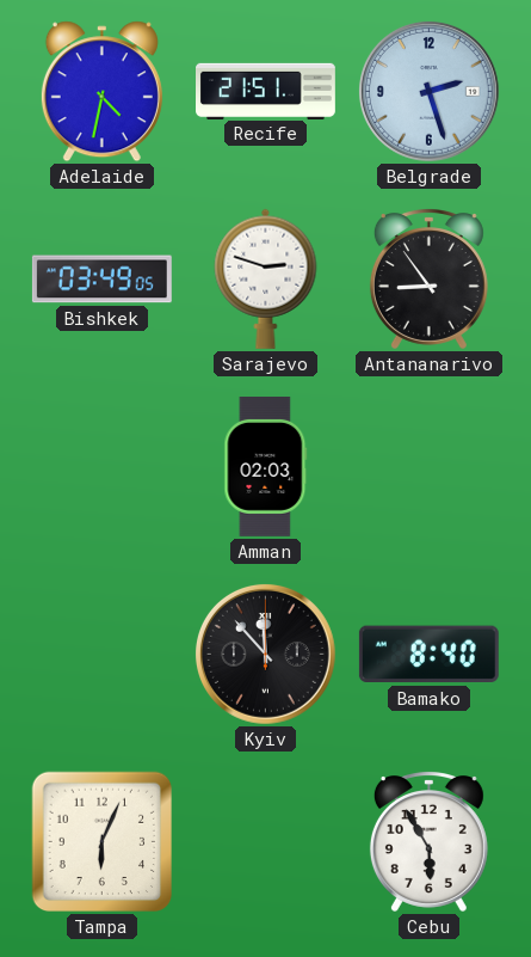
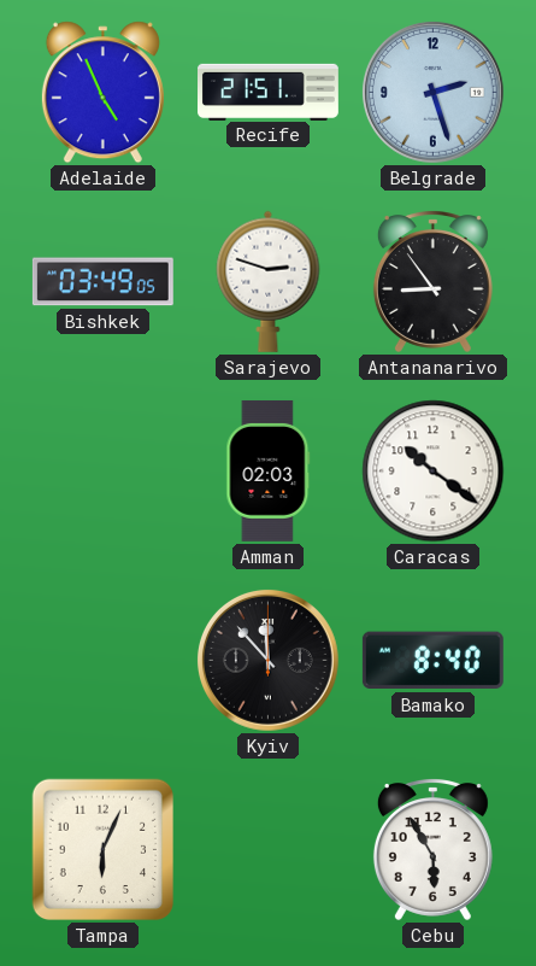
Adelaide: 4:32 -> 4:56
Caracas: none -> 10:21
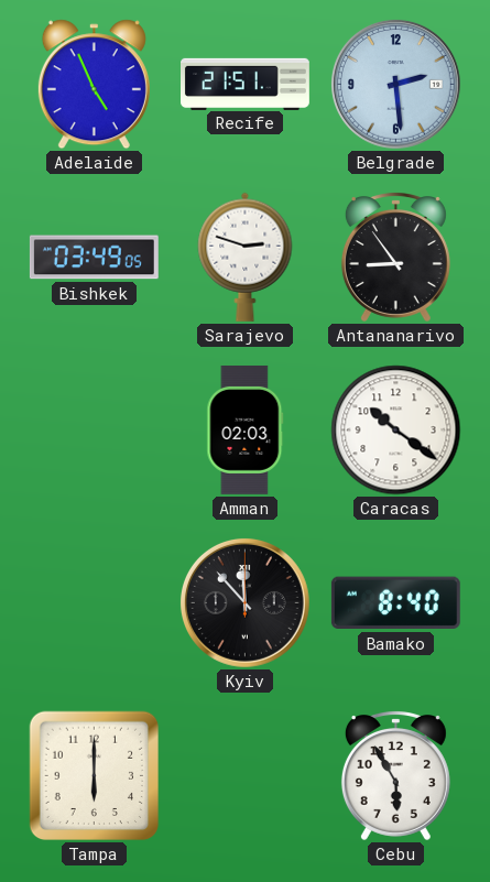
Belgrade: 2:27 -> 2:29
Tampa: 6:04 -> 6:00
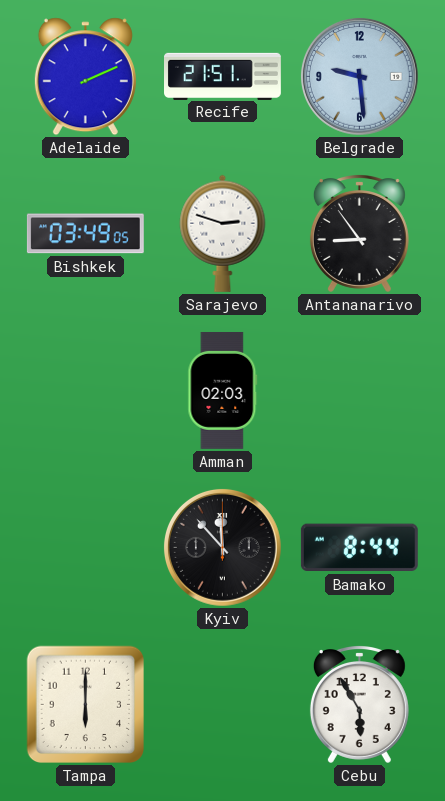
Adelaide: 4:56 -> 2:11
Belgrade: 2:29 -> 9:29
Caracas: 10:21 -> none
Bamako: 8:40 -> 8:44
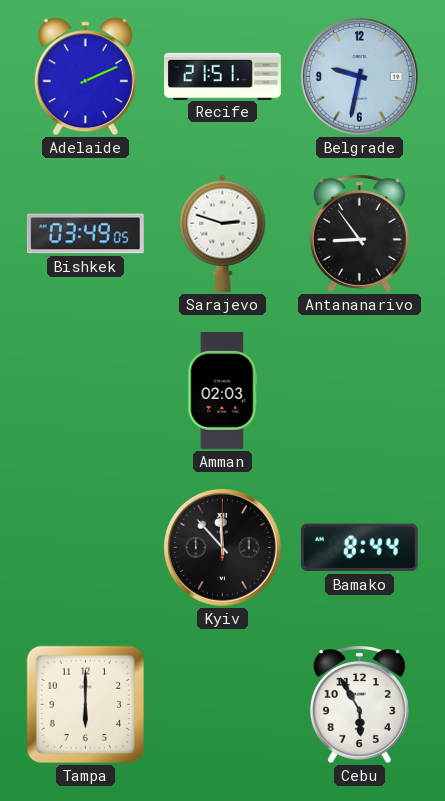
Belgrade: 9:29 -> 9:32
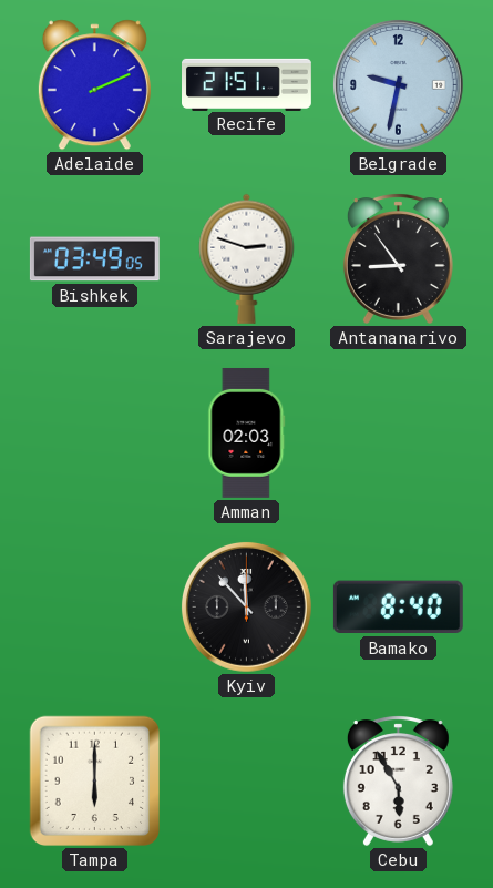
Bamako: 8:44 -> 8:40
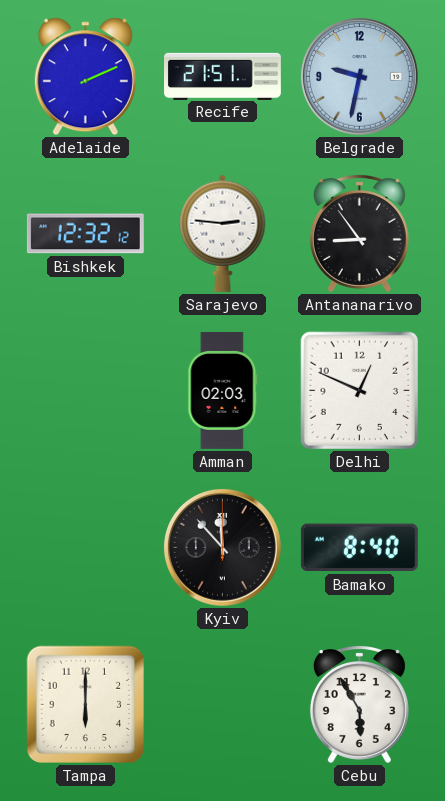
Bishkek: 03:49 -> 12:32
Sarajevo: 2:48 -> 2:46
Delhi: none -> 12:49
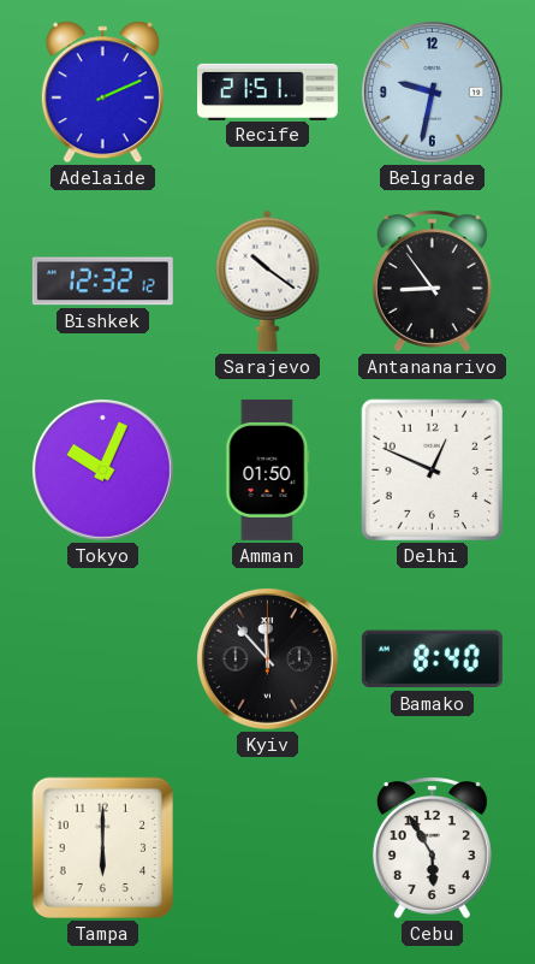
Sarajevo: 2:46 -> 10:21
Tokyo: none -> 10:04
Amman: 02:03 -> 01:50
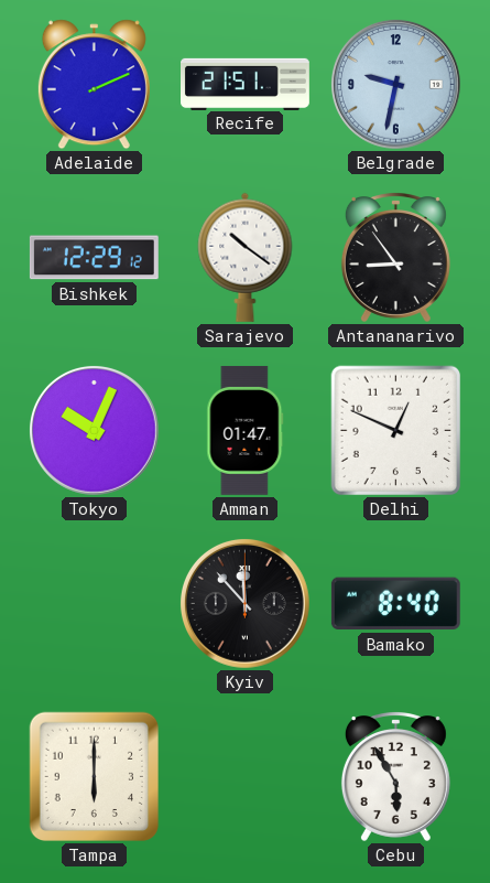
Bishkek: 12:32 -> 12:29
Amman: 01:50 -> 01:47
